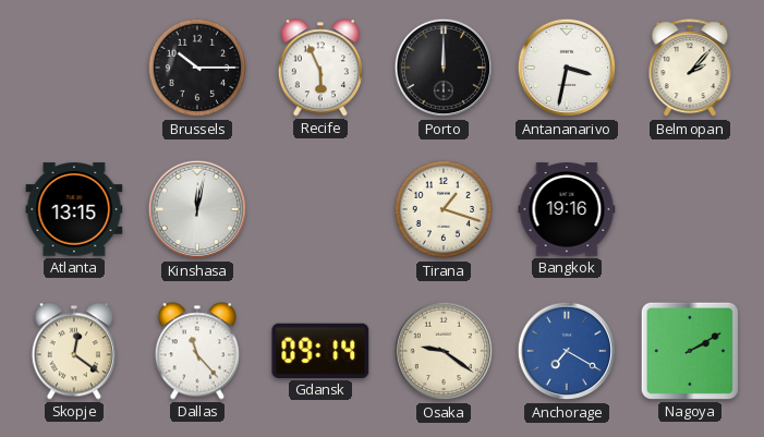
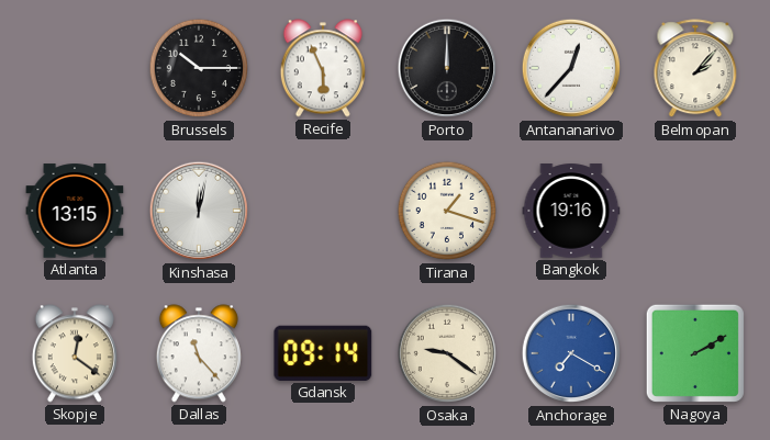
Antananarivo: 3:32 -> 12:37
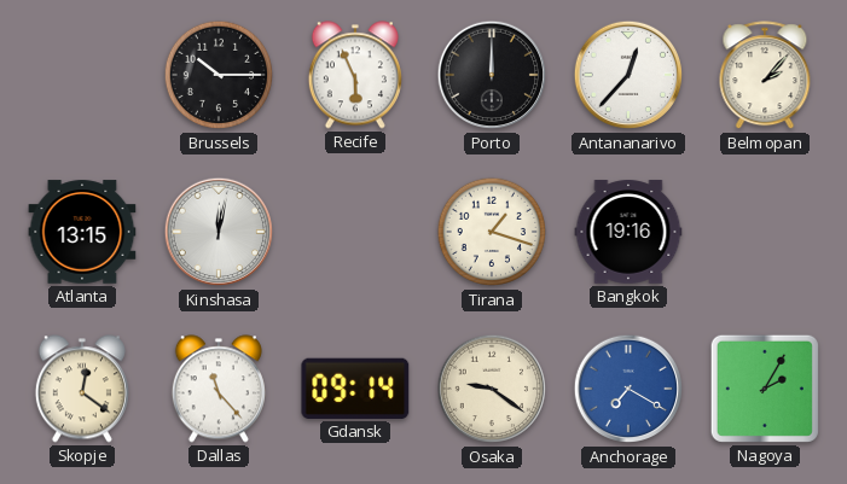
Nagoya: 2:10 -> 2:05
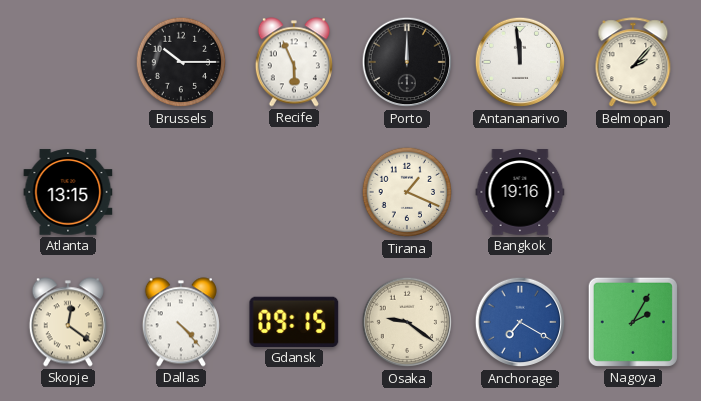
Antananarivo: 12:37 -> 11:59
Kinshasa: 12:02 -> none
Tirana: 1:18 -> 1:19
Dallas: 11:23 -> 4:23
Gdansk: 09:14 -> 09:15
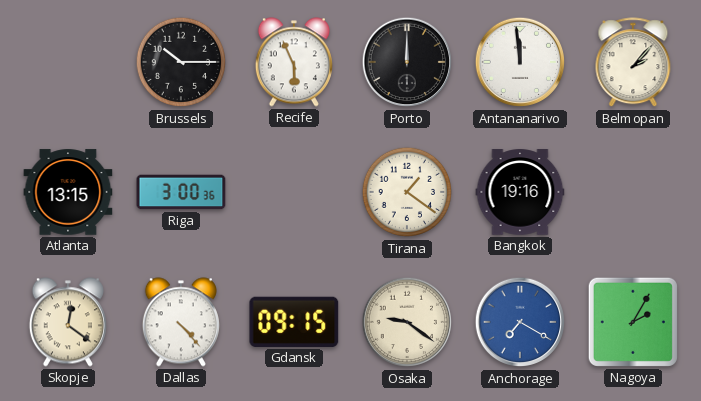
Riga: none -> 3:00
Tirana: 1:19 -> 1:21
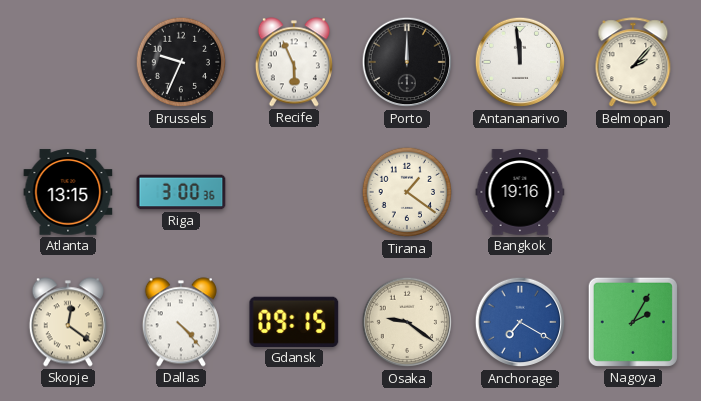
Brussels: 10:15 -> 9:34
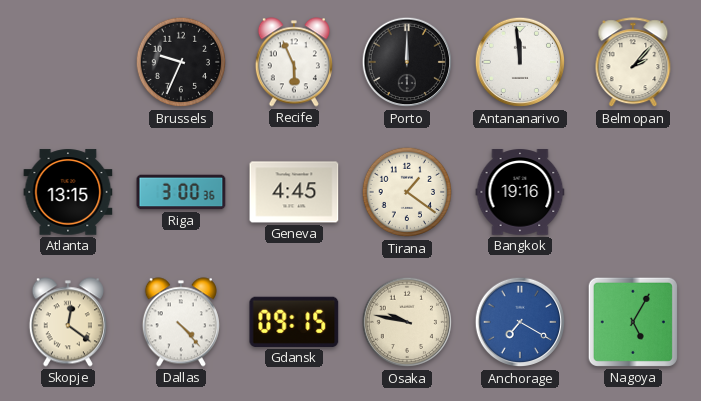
Geneva: none -> 4:45
Osaka: 9:21 -> 9:47
Nagoya: 2:05 -> 5:05
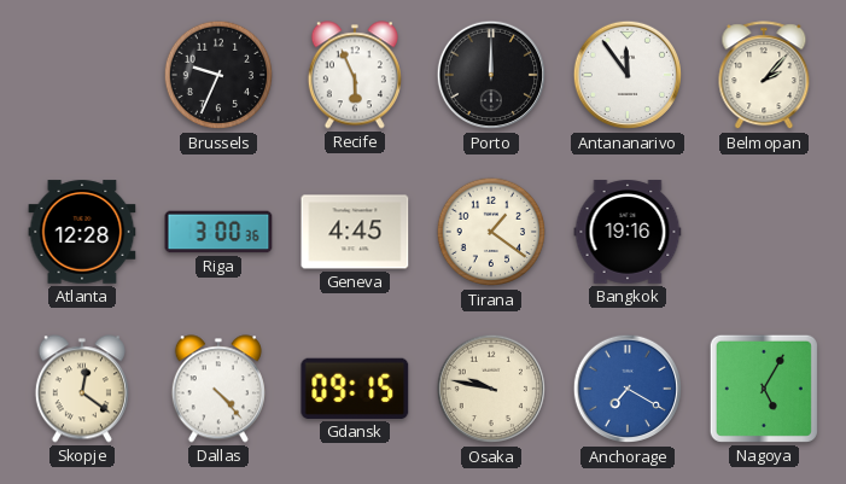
Antananarivo: 11:59 -> 11:54
Atlanta: 13:15 -> 12:28
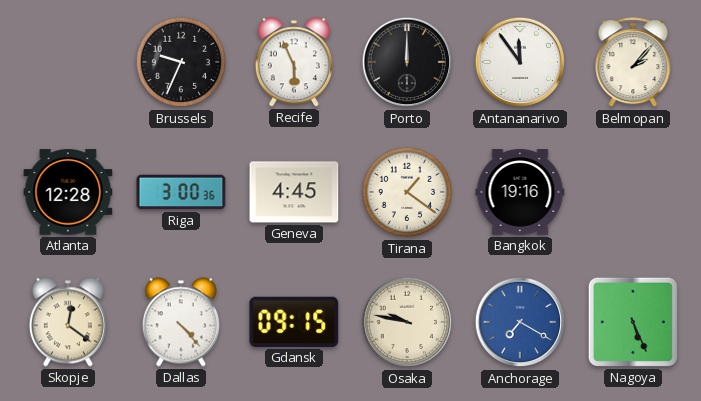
Nagoya: 5:05 -> 5:26
